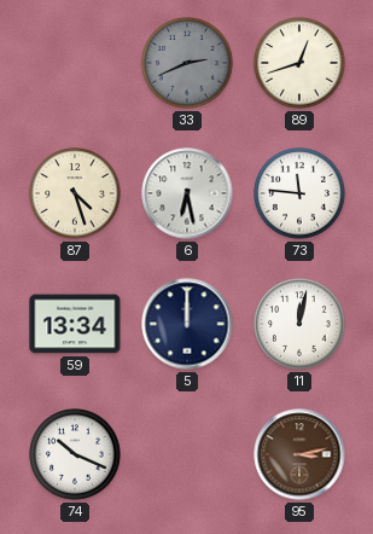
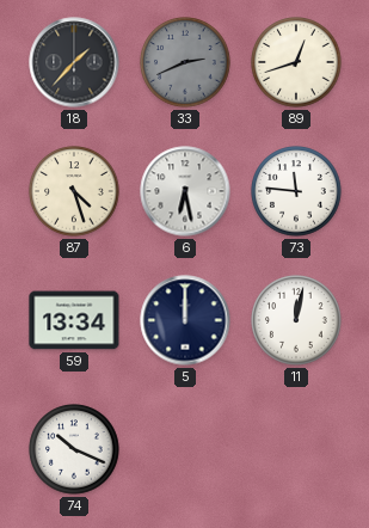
18: none -> 1:37
95: 3:13 -> none
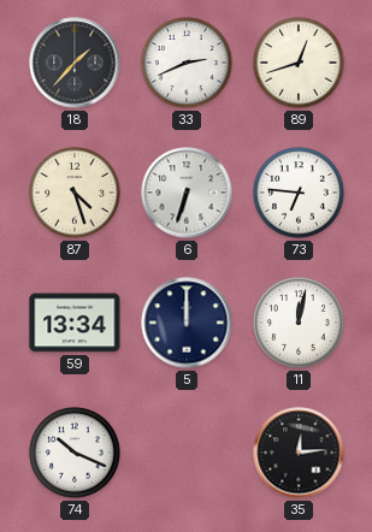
33 dial: grey -> white
6: 6:28 -> 6:33
73: 11:46 -> 6:46
35: none -> 12:14
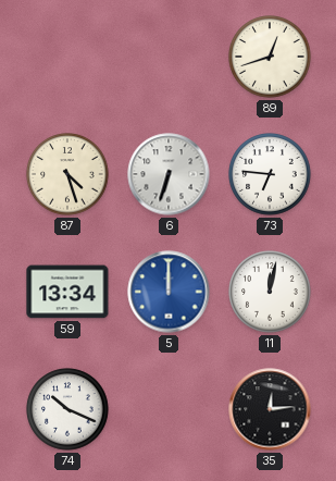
18: 1:37 -> none
33: 2:41 -> none
5 dial: navy -> blue
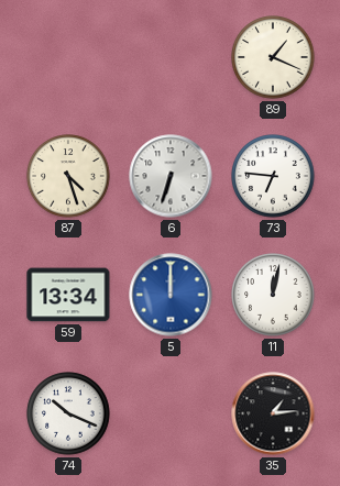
89: 12:42 -> 1:19
35: 12:14 -> 1:14
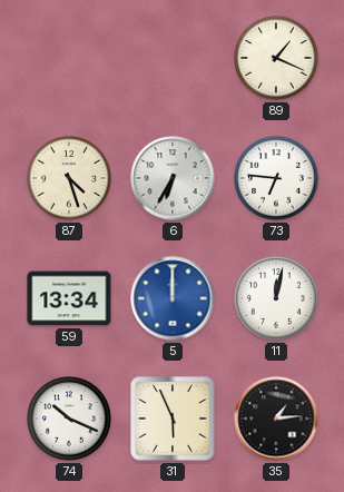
6: 6:33 -> 6:35
31: none -> 5:56
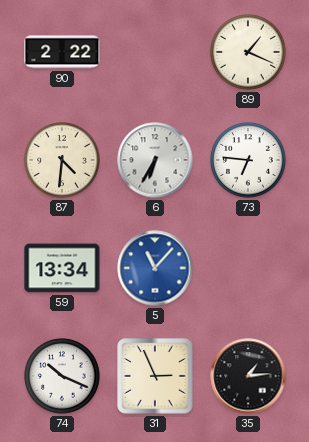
90: none -> 2:22
87: 4:27 -> 4:31
5: 12:00 -> 11:07
11: 12:02 -> none
31: 5:56 -> 2:56
